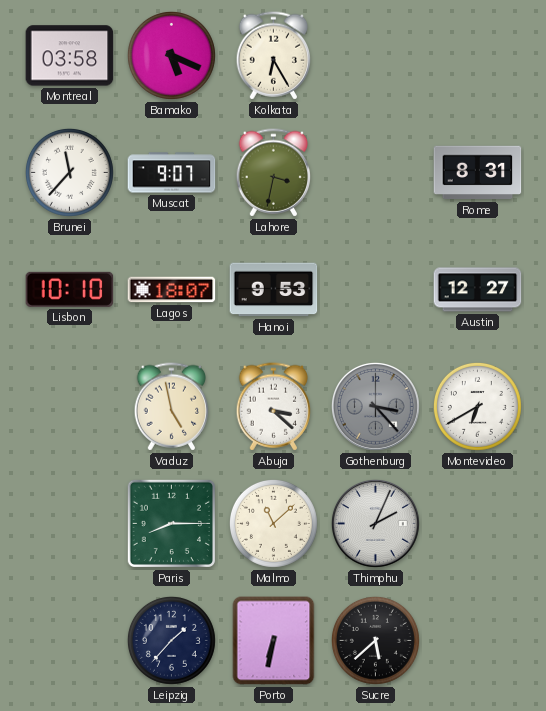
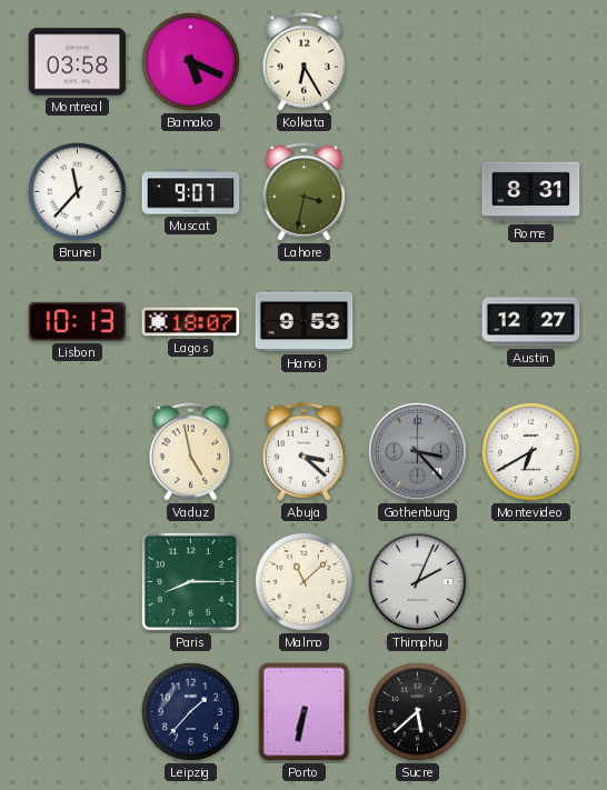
Lisbon: 10:10 -> 10:13
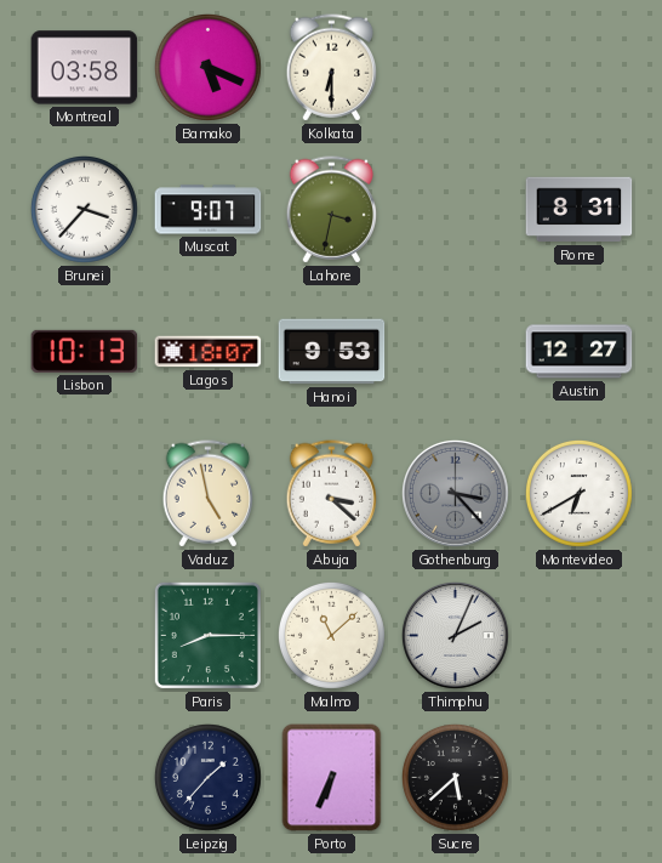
Kolkata: 6:25 -> 6:30
Brunei: 11:37 -> 3:37
Porto: 6:32 -> 6:34
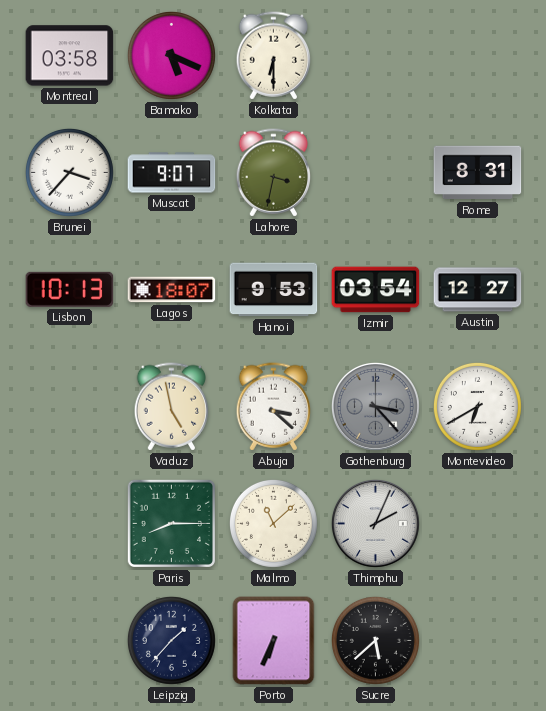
Izmir: none -> 03:54
